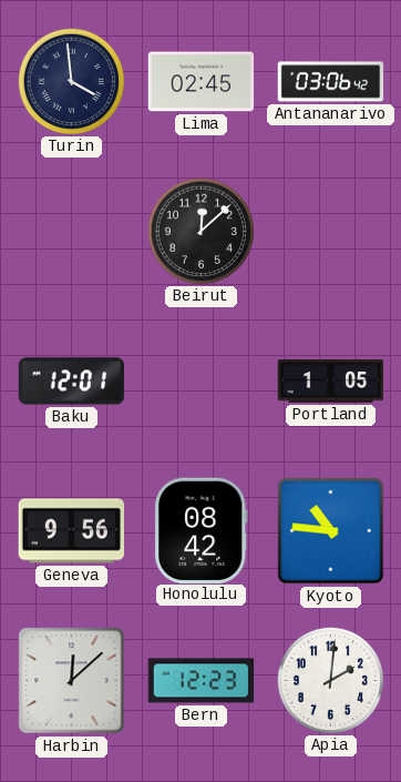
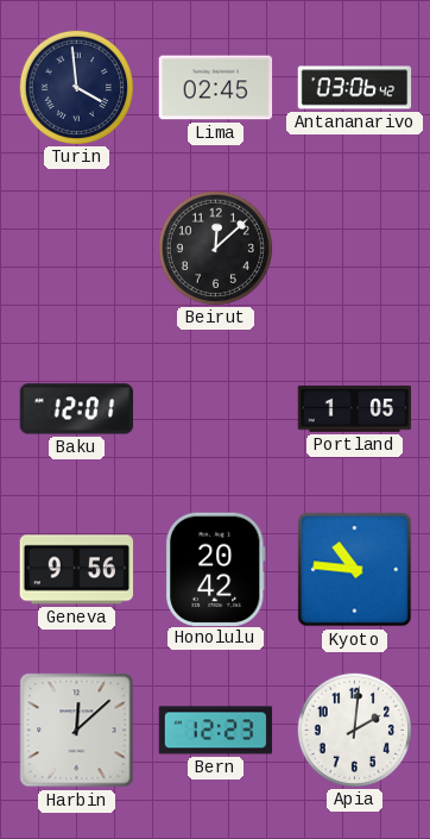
Honolulu: 08:42 -> 20:42
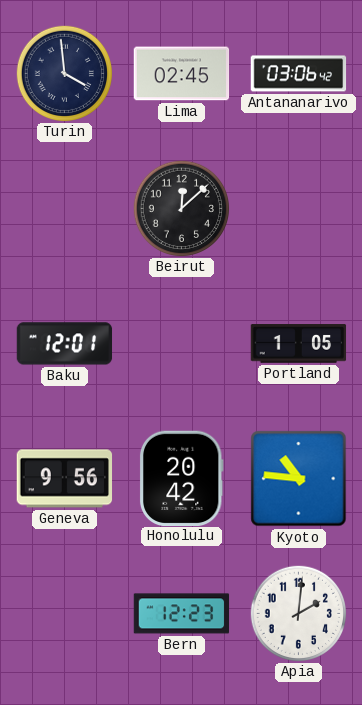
Harbin: 12:08 -> none
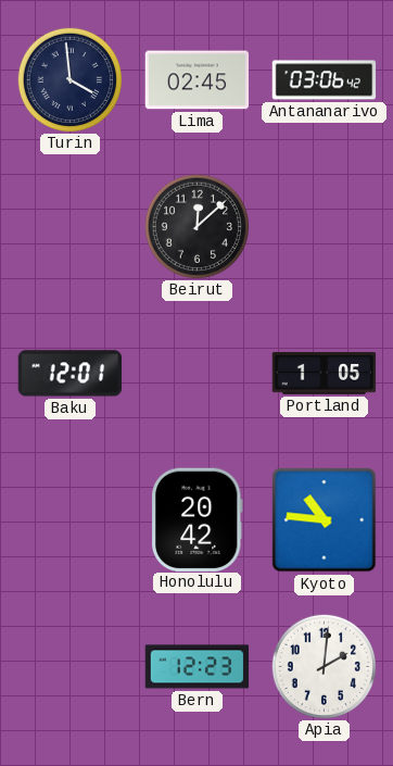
Geneva: 9:56 -> none
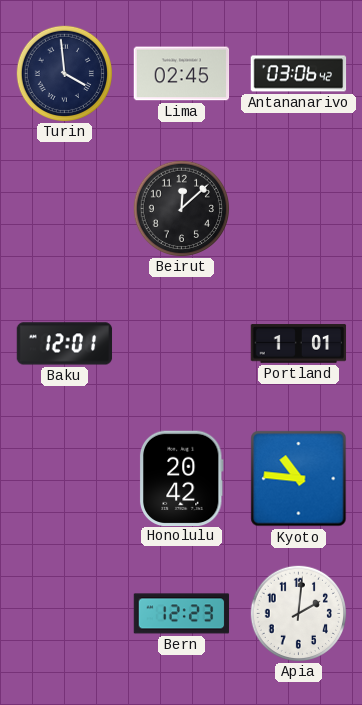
Portland: 1:05 -> 1:01
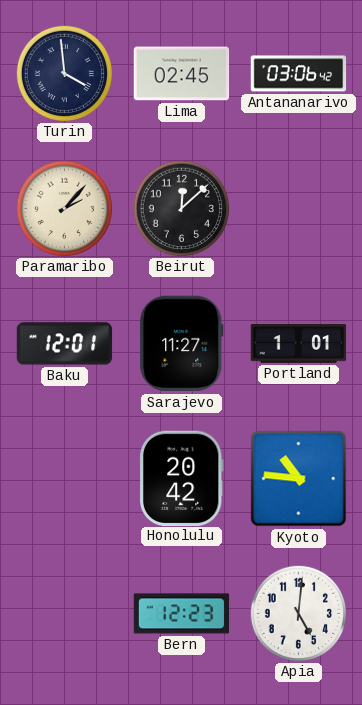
Paramaribo: none -> 2:07
Sarajevo: none -> 11:27
Apia: 2:01 -> 5:01
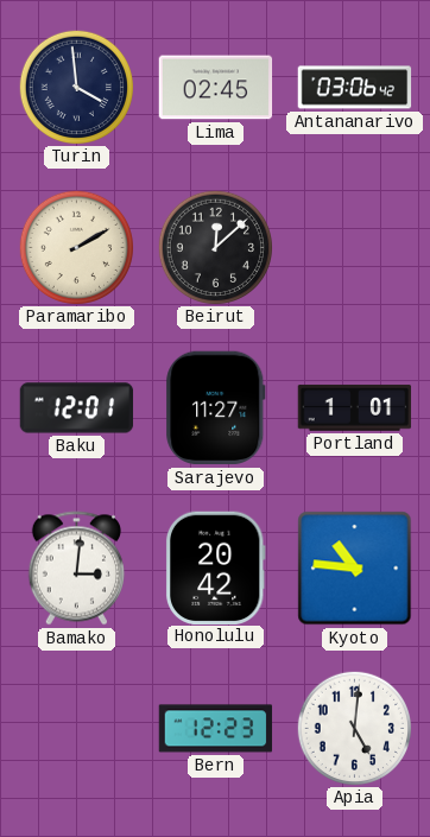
Paramaribo: 2:07 -> 2:10
Bamako: none -> 3:01
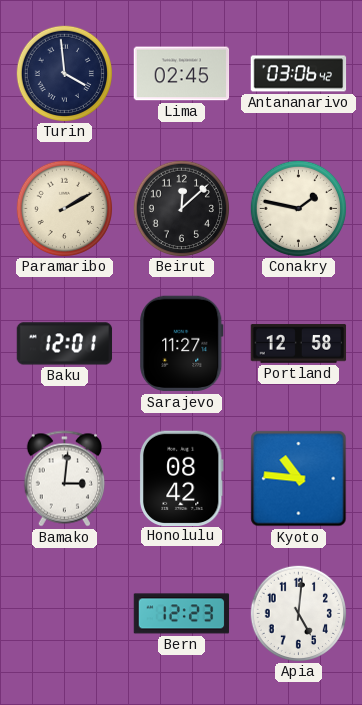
Conakry: none -> 1:47
Portland: 1:01 -> 12:58
Honolulu: 20:42 -> 08:42
